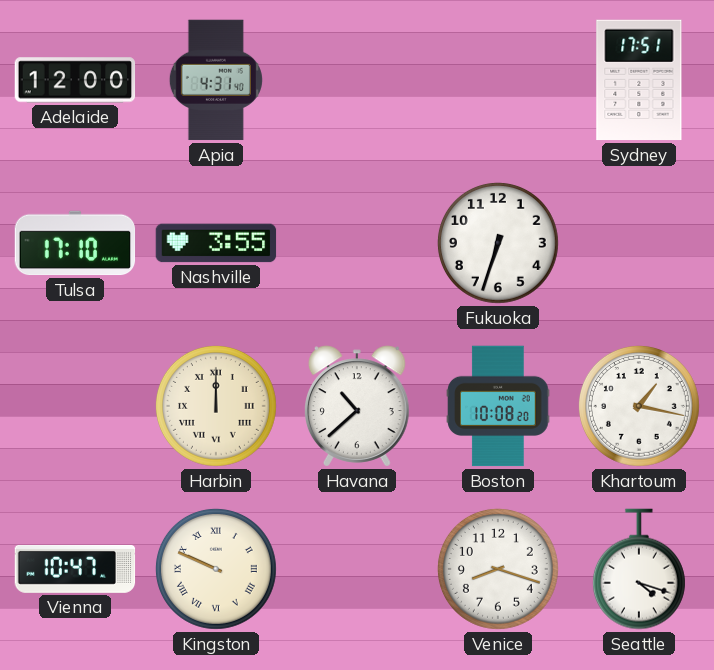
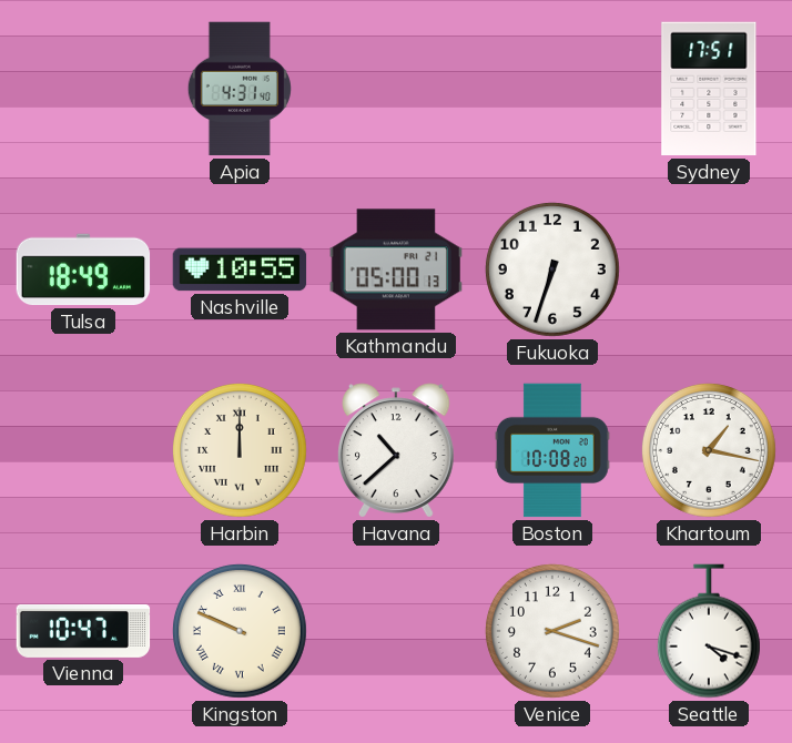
Adelaide: 12:00 -> none
Tulsa: 17:10 -> 18:49
Nashville: 3:55 -> 10:55
Kathmandu: none -> 05:00
Venice: 8:18 -> 2:18
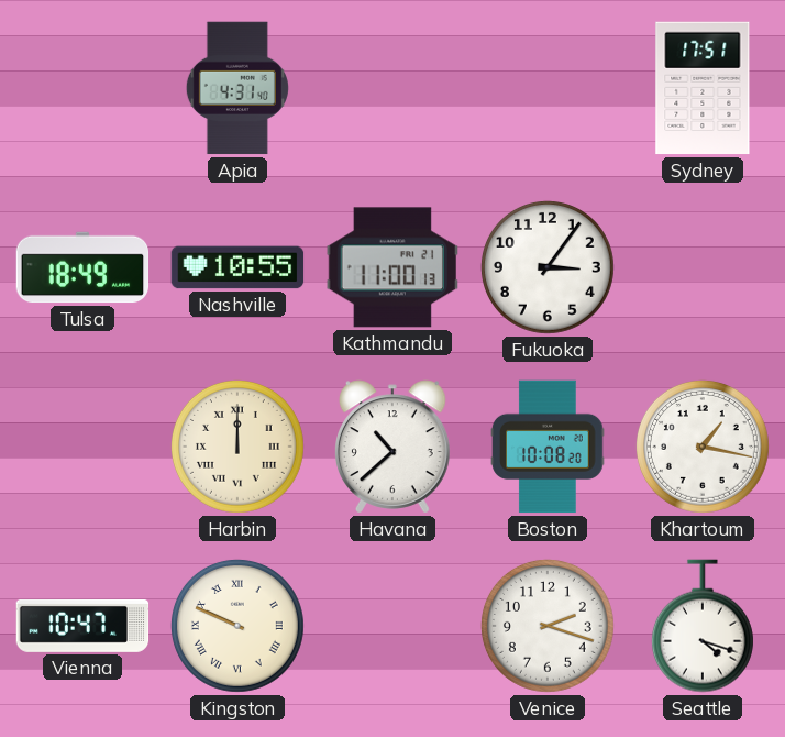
Kathmandu: 05:00 -> 11:00
Fukuoka: 6:33 -> 3:06
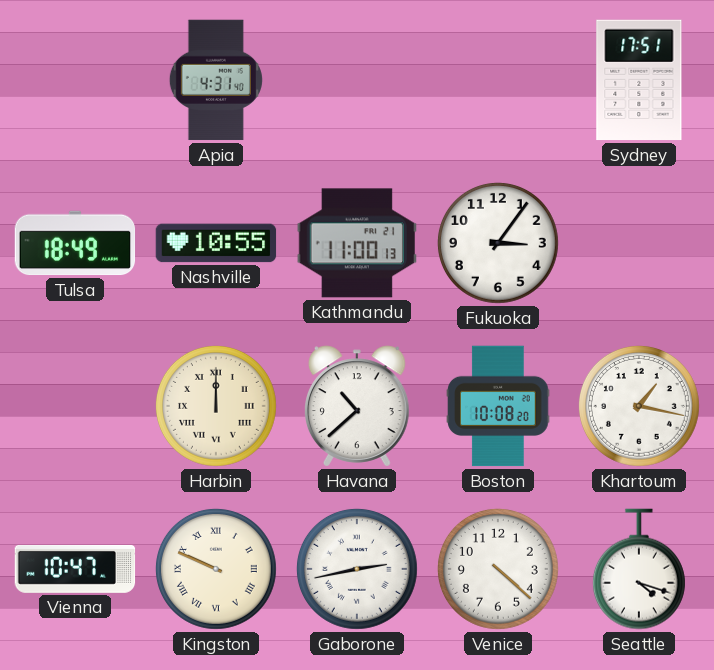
Gaborone: none -> 2:43
Venice: 2:18 -> 4:22
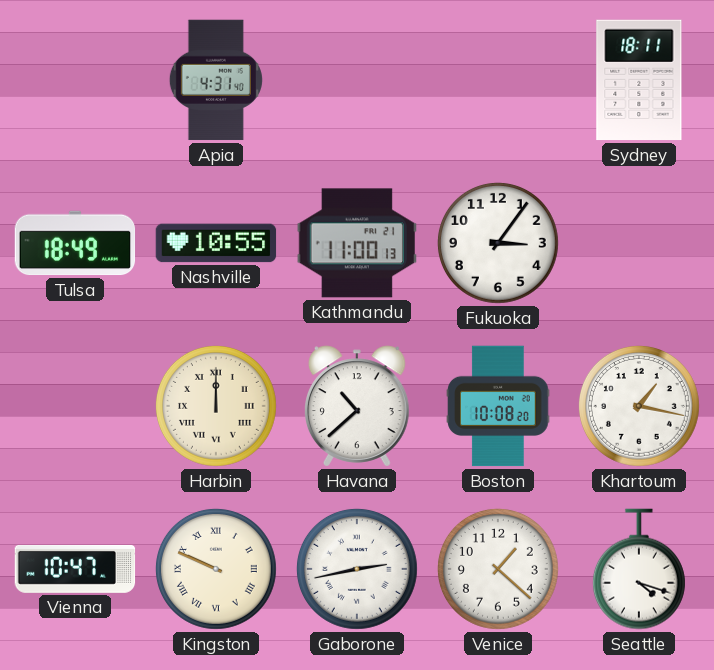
Sydney: 17:51 -> 18:11
Venice: 4:22 -> 1:22
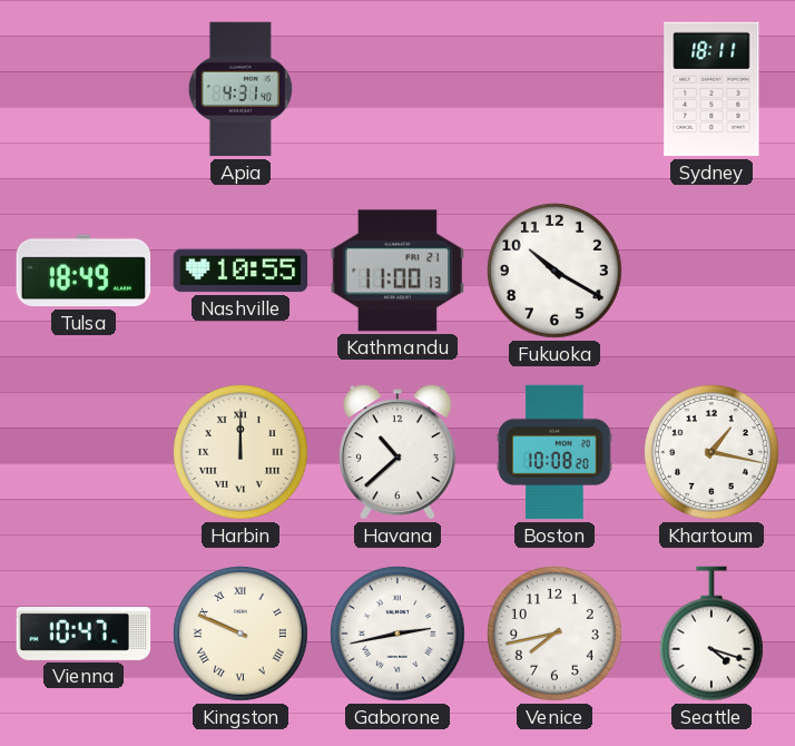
Fukuoka: 3:06 -> 10:20
Venice: 1:22 -> 7:43
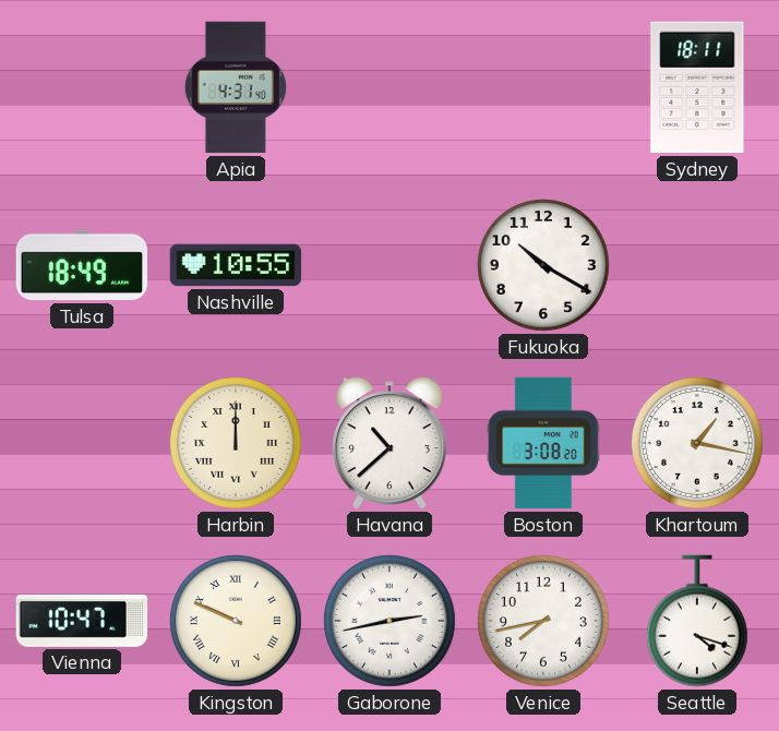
Kathmandu: 11:00 -> none
Boston: 10:08 -> 3:08
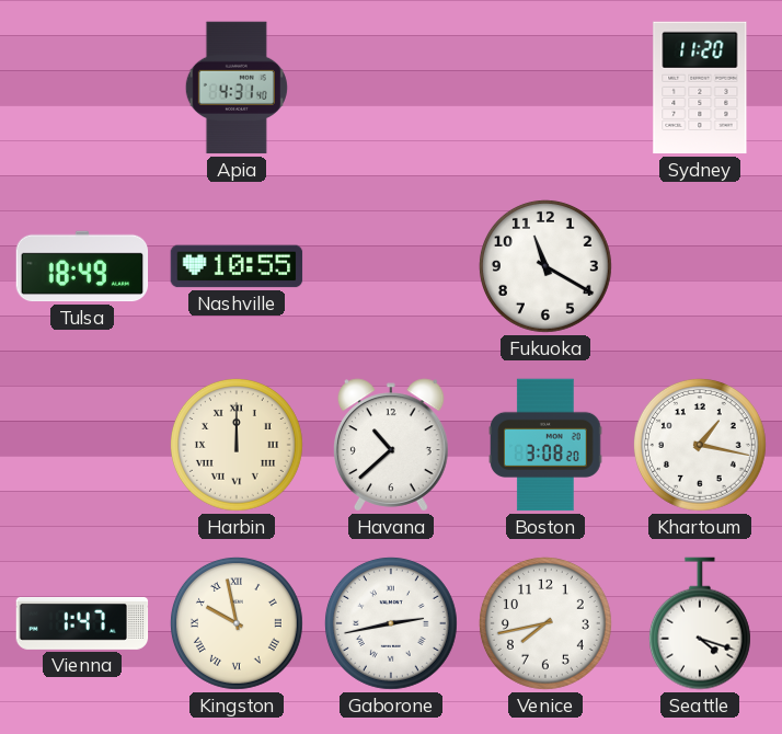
Sydney: 18:11 -> 11:20
Fukuoka: 10:20 -> 11:20
Vienna: 10:47 -> 1:47
Kingston: 9:49 -> 9:58
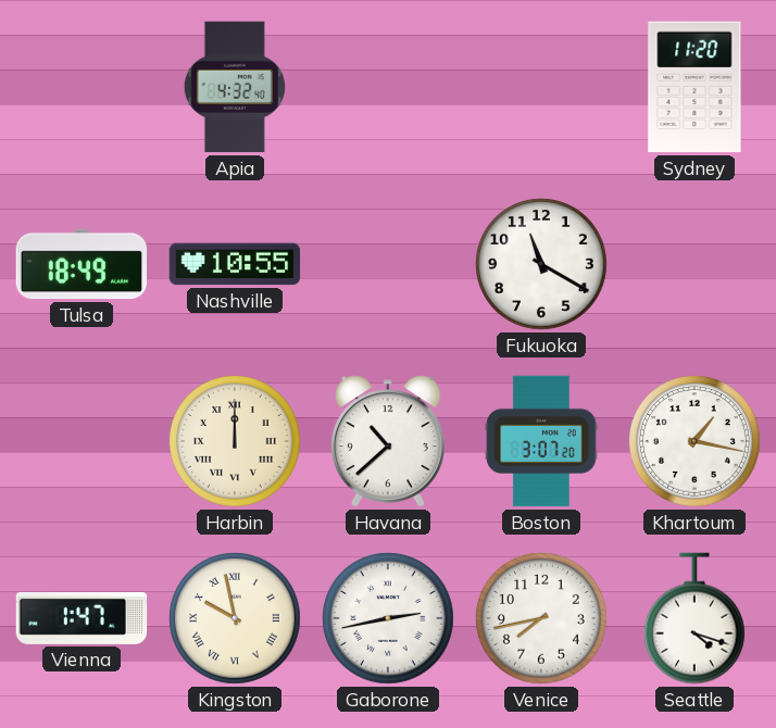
Apia: 4:31 -> 4:32
Boston: 3:08 -> 3:07
